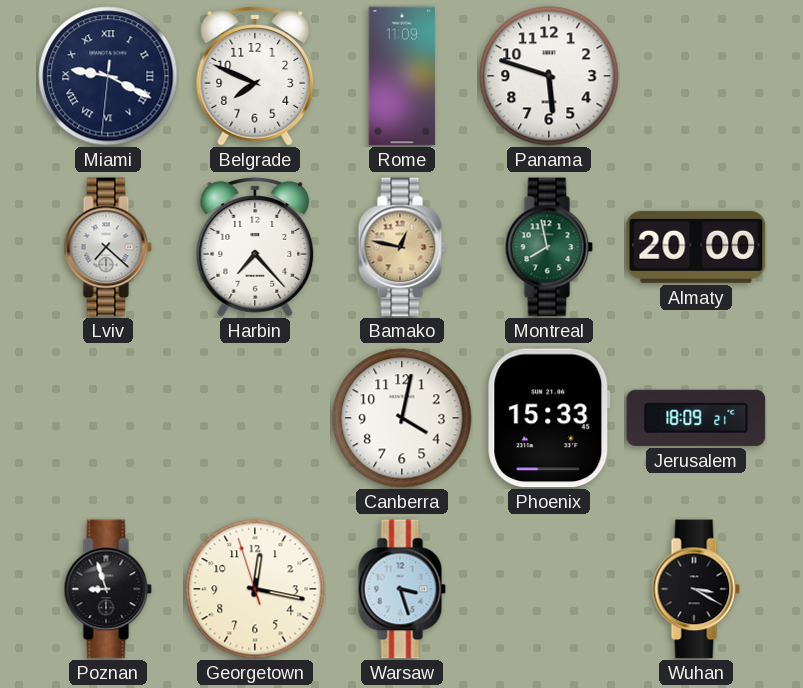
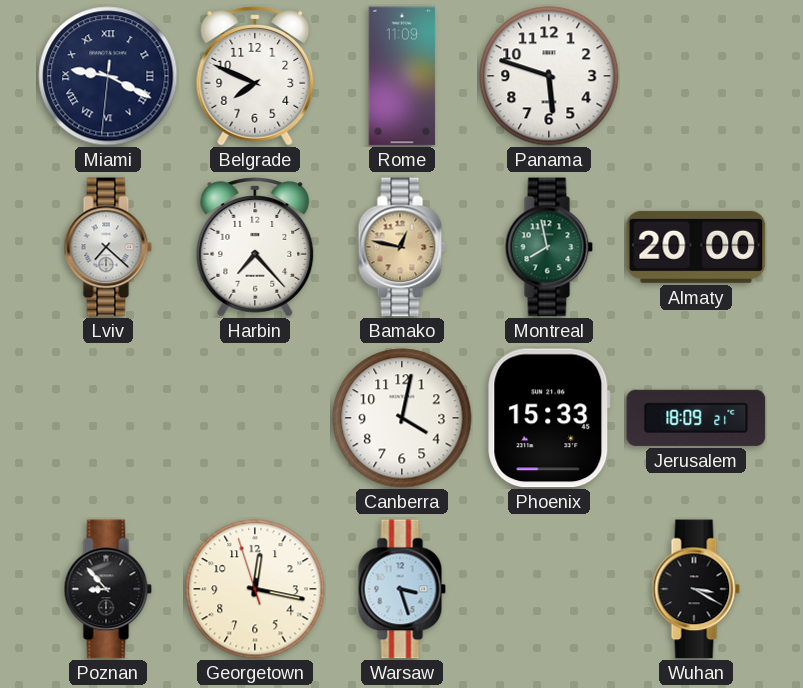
Poznan: 8:57 -> 8:53
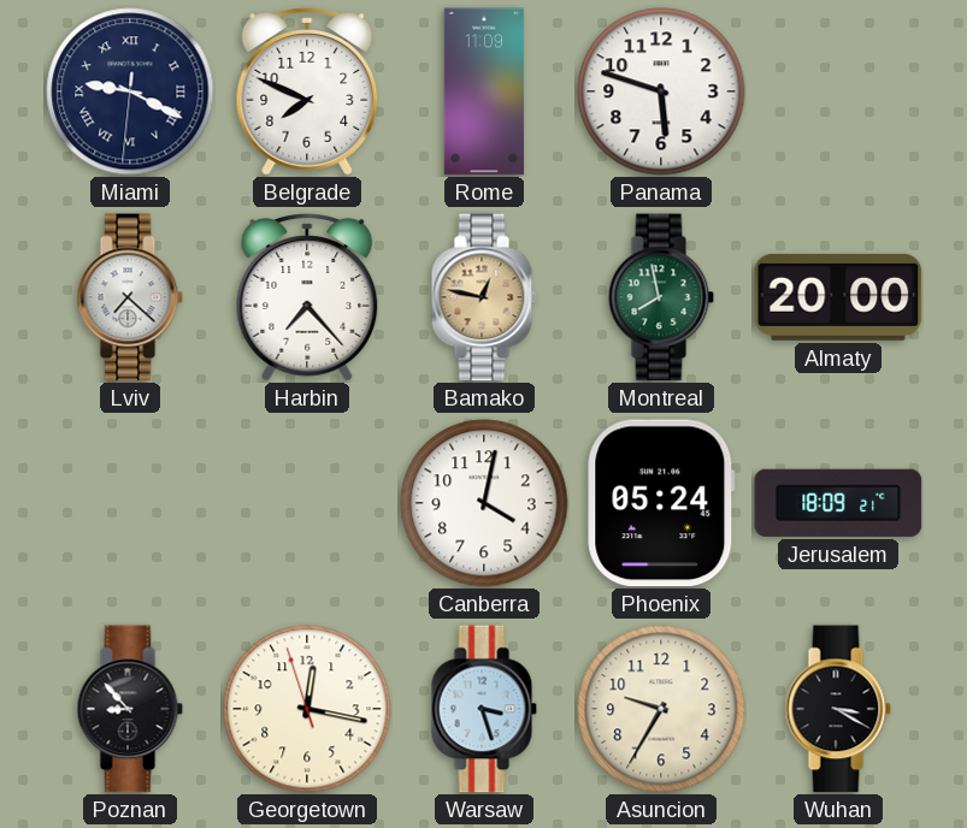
Phoenix: 15:33 -> 05:24
Asuncion: none -> 9:35
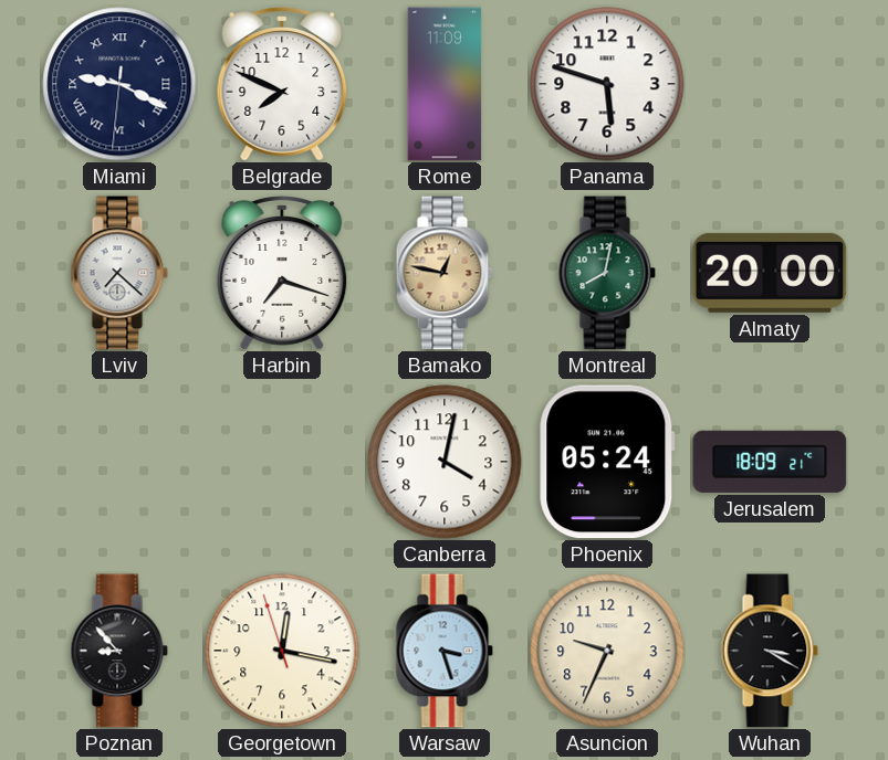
Harbin: 7:23 -> 7:18
Montreal: 7:58 -> 8:02
Asuncion: 9:35 -> 9:34
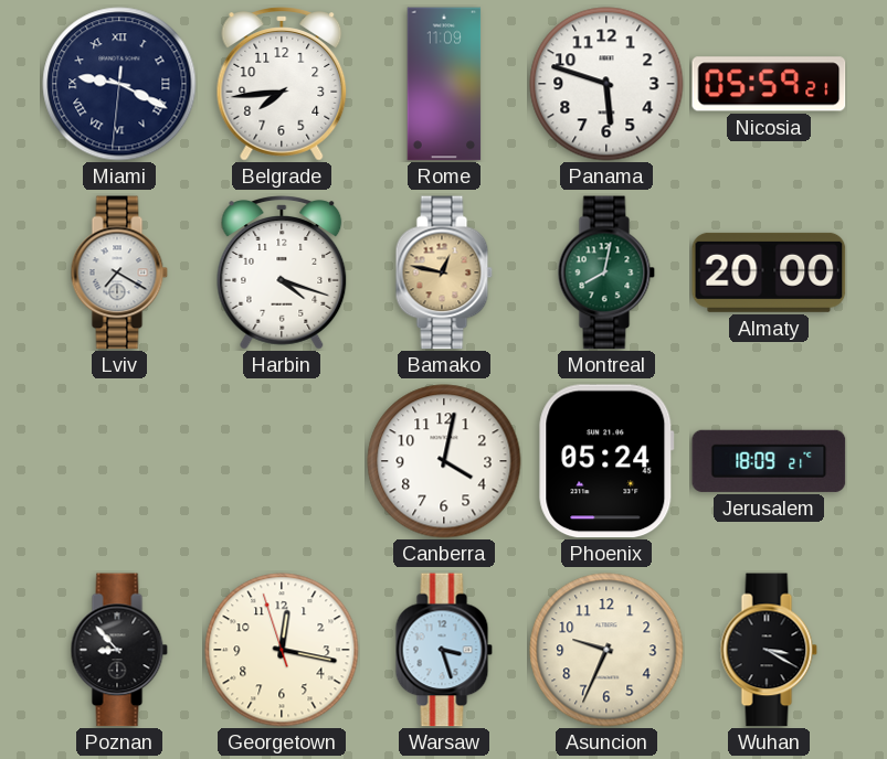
Belgrade: 7:49 -> 7:44
Nicosia: none -> 05:59
Lviv: 7:22 -> 7:20
Harbin: 7:18 -> 4:18
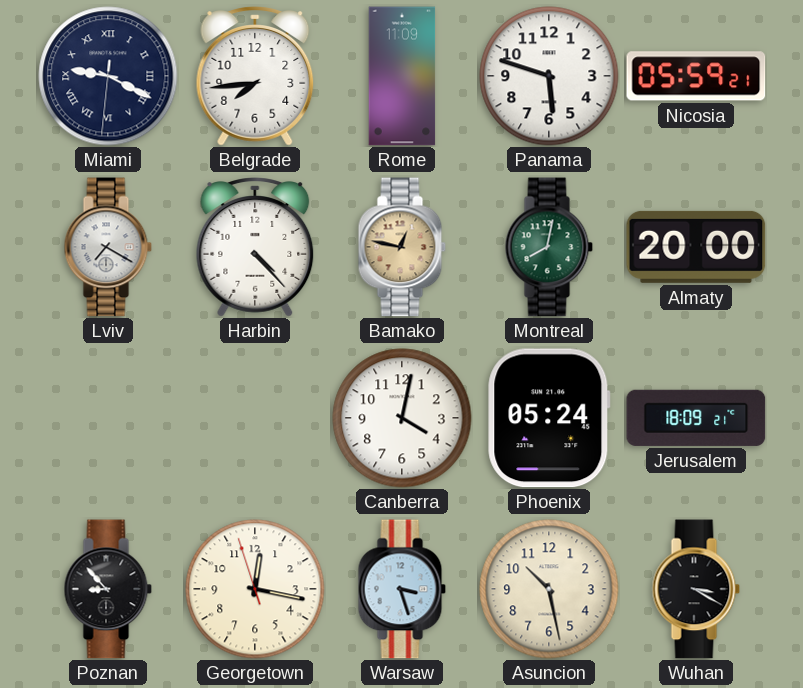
Harbin: 4:18 -> 4:23
Asuncion: 9:34 -> 10:28
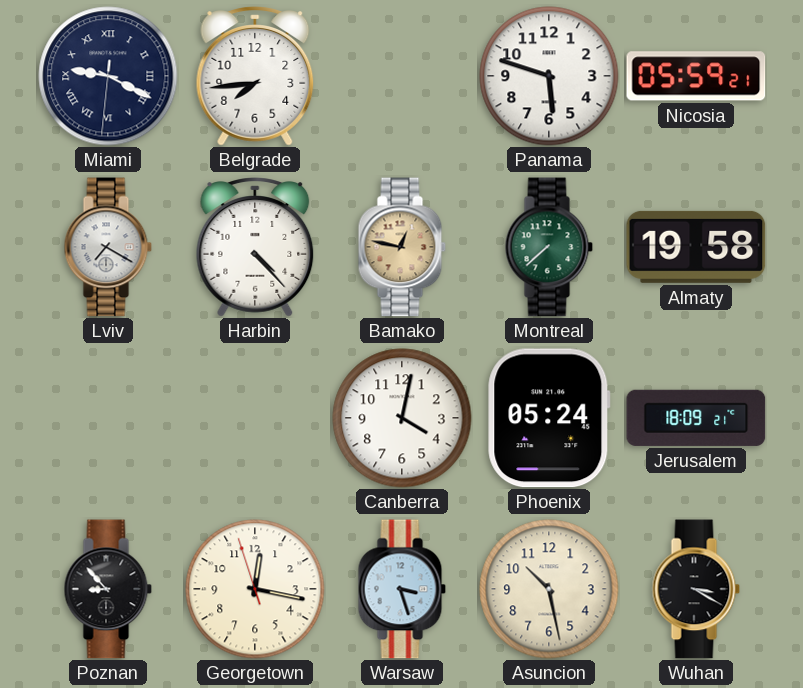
Rome: 11:09 -> none
Montreal: 8:02 -> 7:38
Almaty: 20:00 -> 19:58
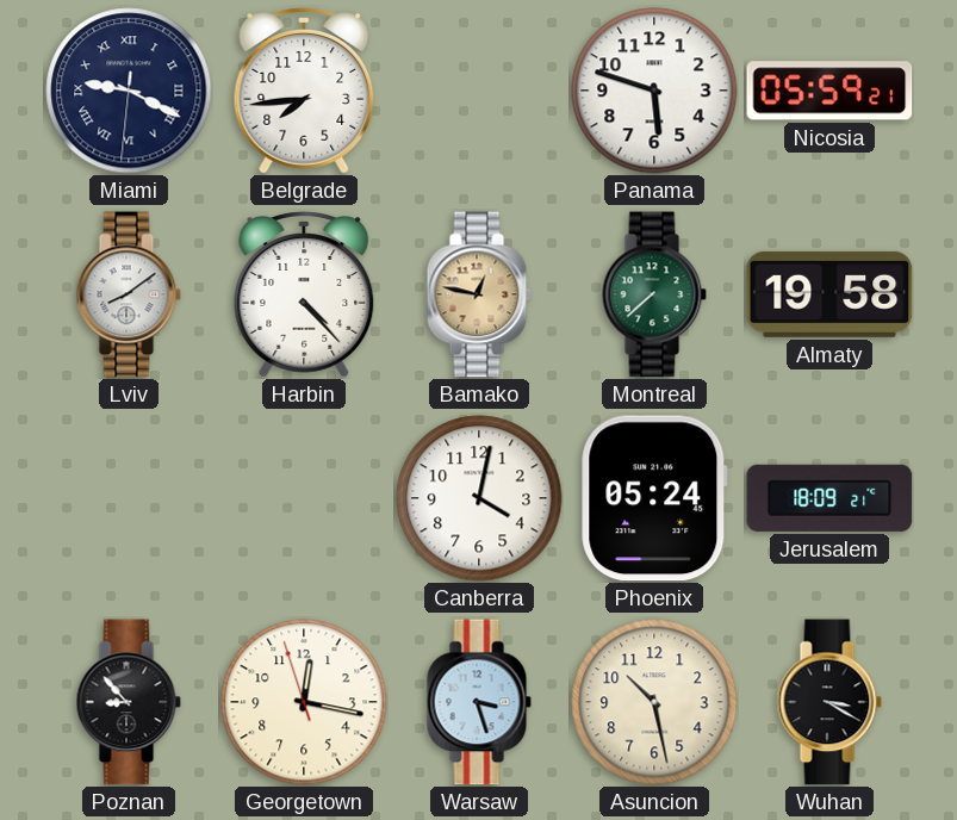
Lviv: 7:20 -> 8:09
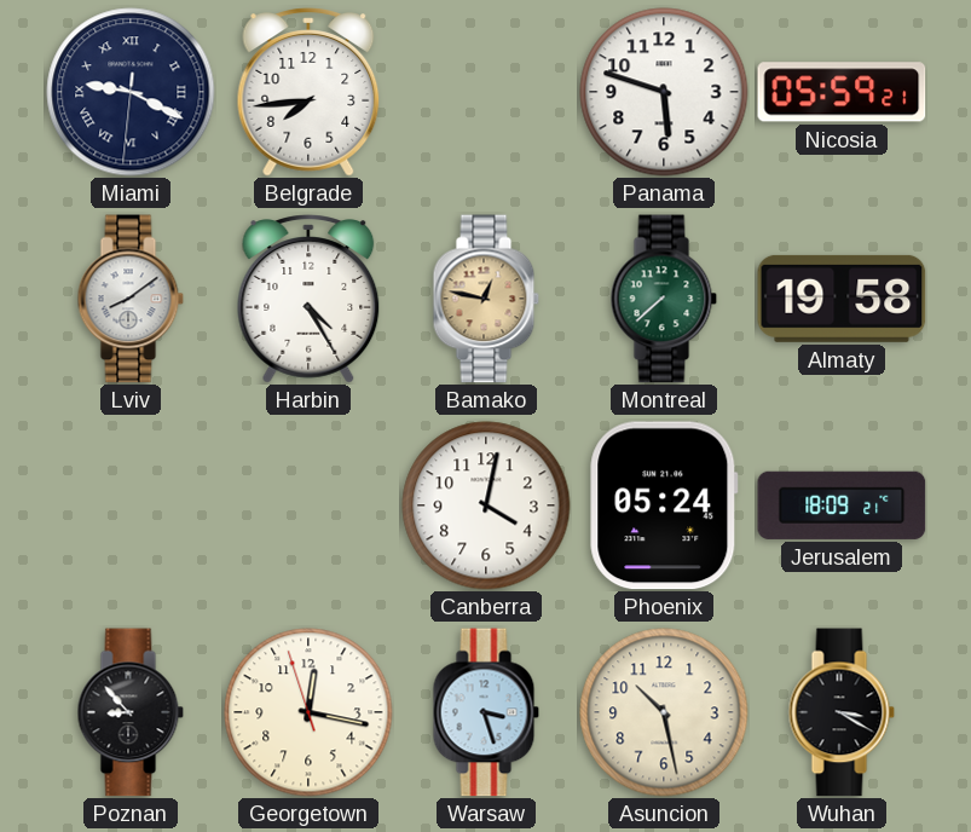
Harbin: 4:23 -> 4:25
